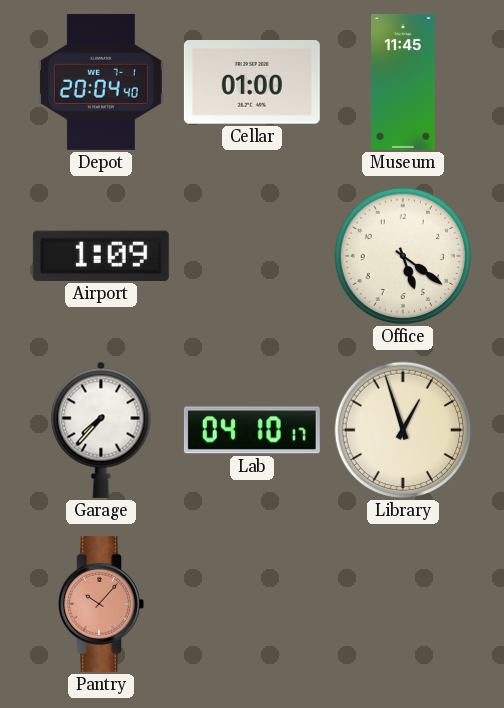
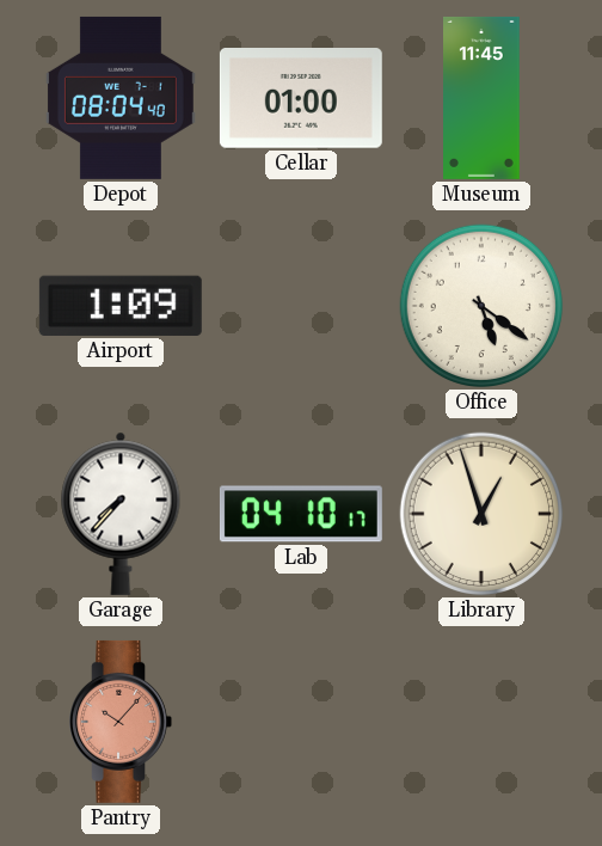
Depot: 20:04 -> 08:04
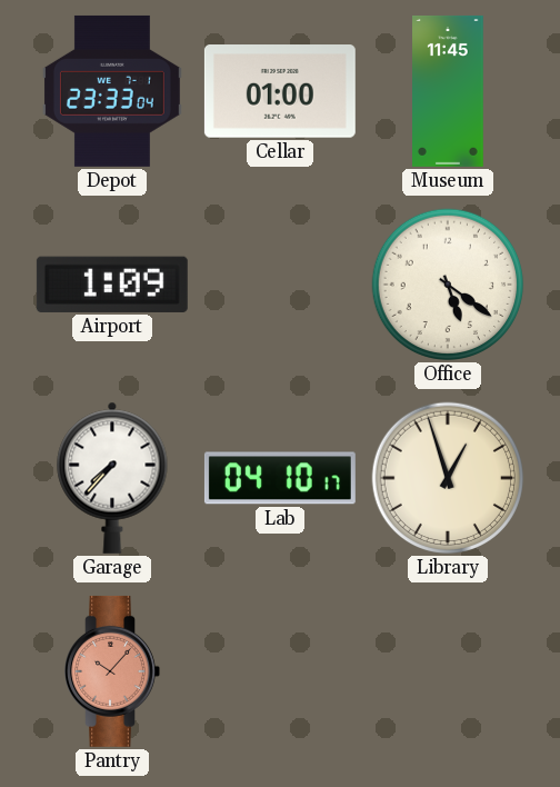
Depot: 08:04 -> 23:33
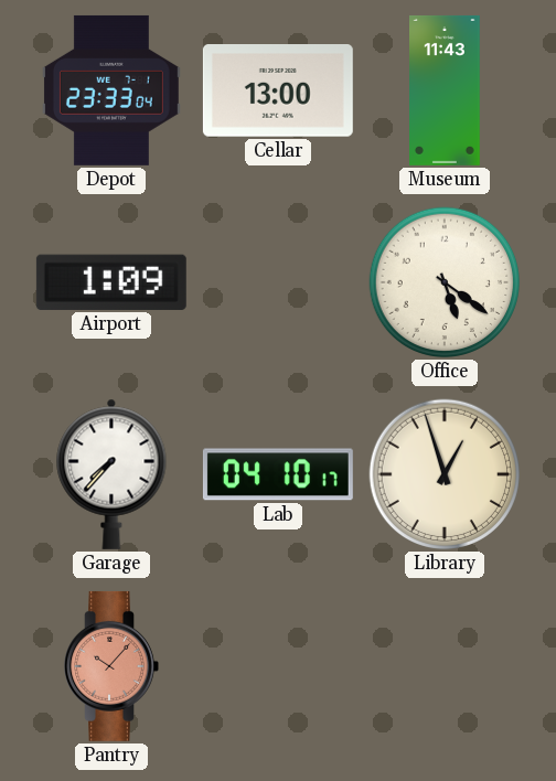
Cellar: 01:00 -> 13:00
Museum: 11:45 -> 11:43
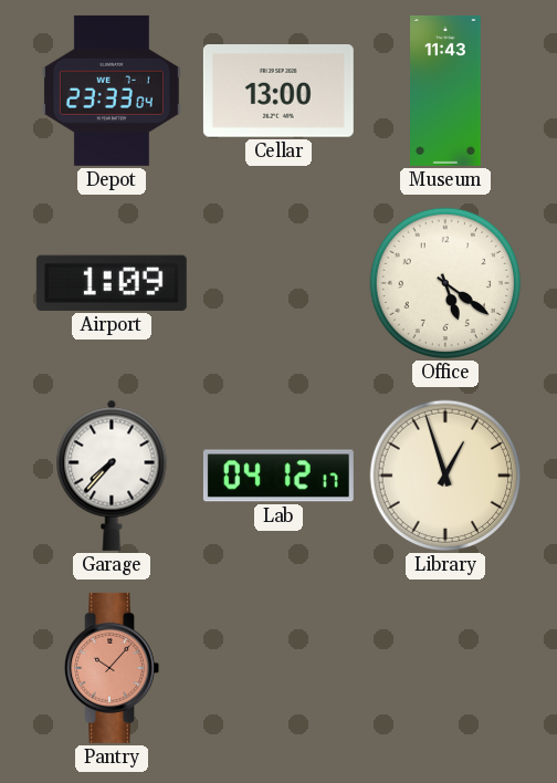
Lab: 04:10 -> 04:12
